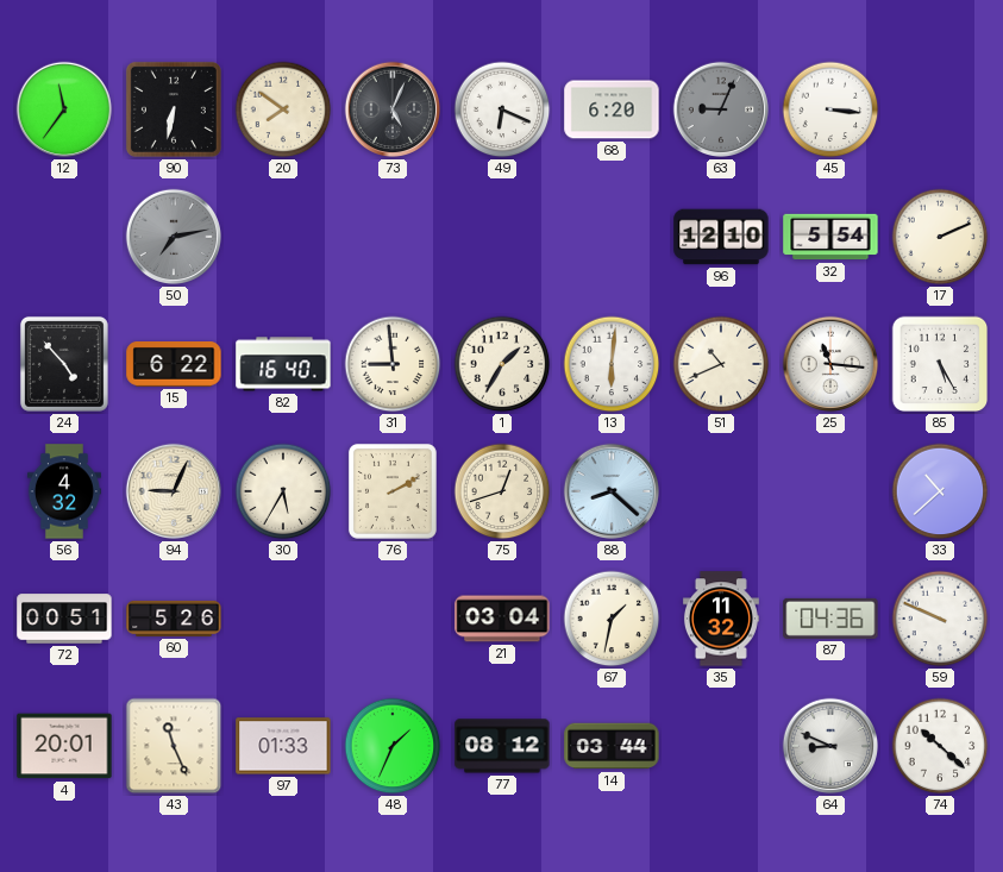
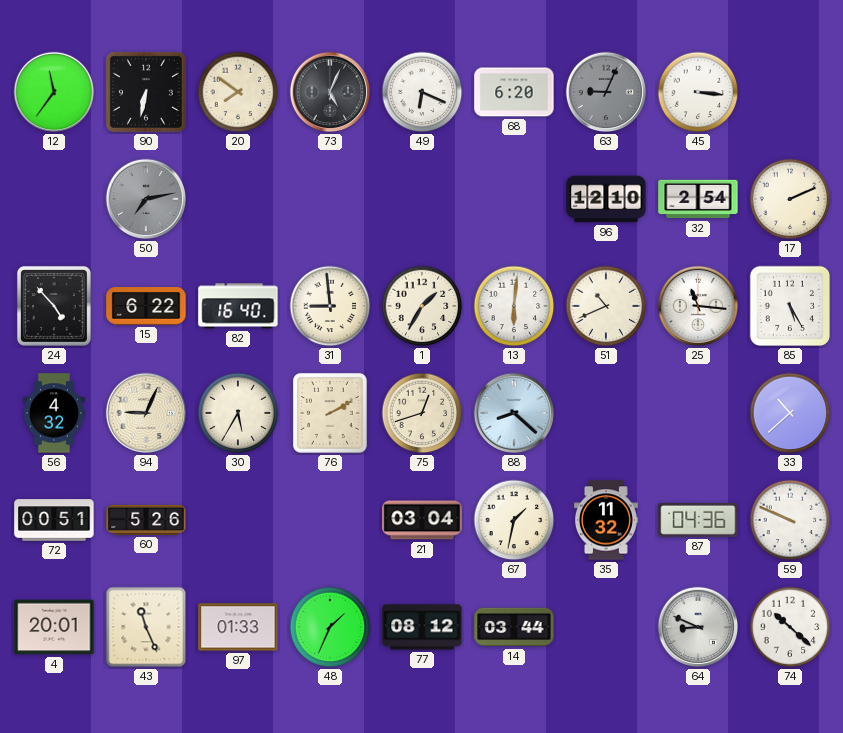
32: 5:54 -> 2:54
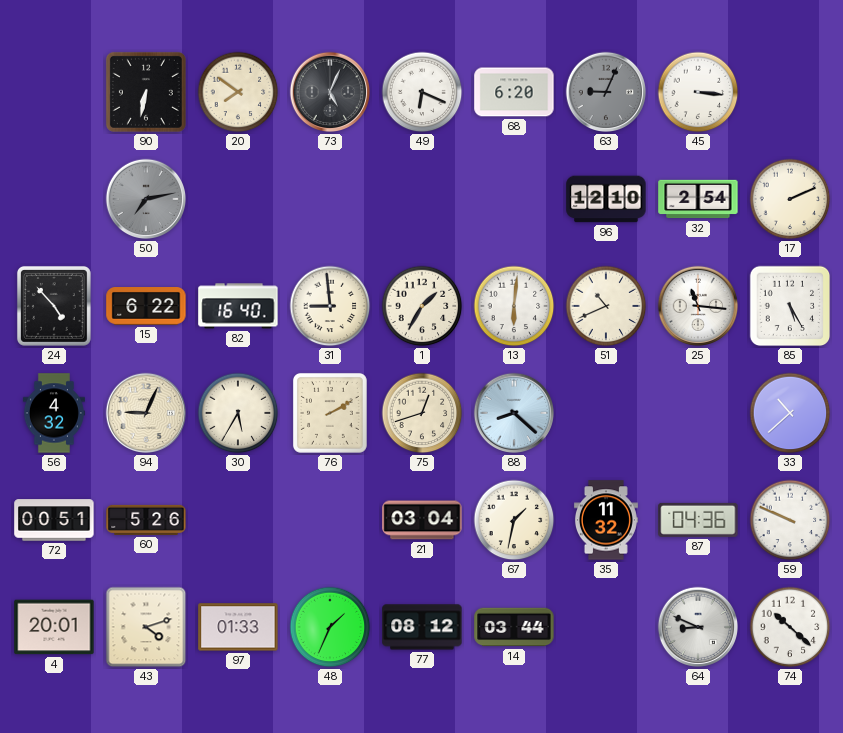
12: 11:36 -> none
43: 11:26 -> 4:12
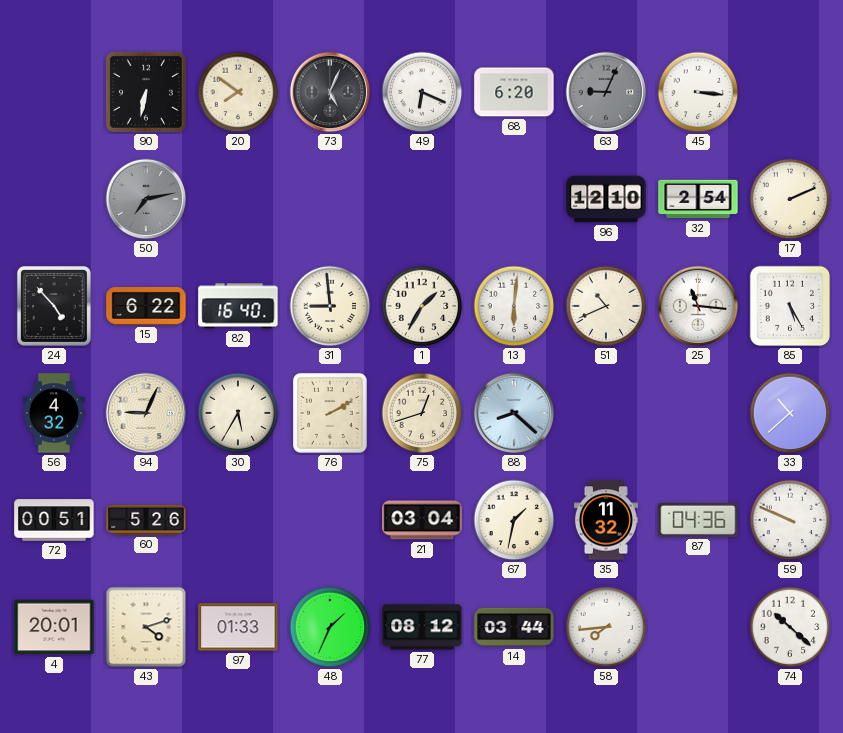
58: none -> 7:44
64: 8:49 -> none
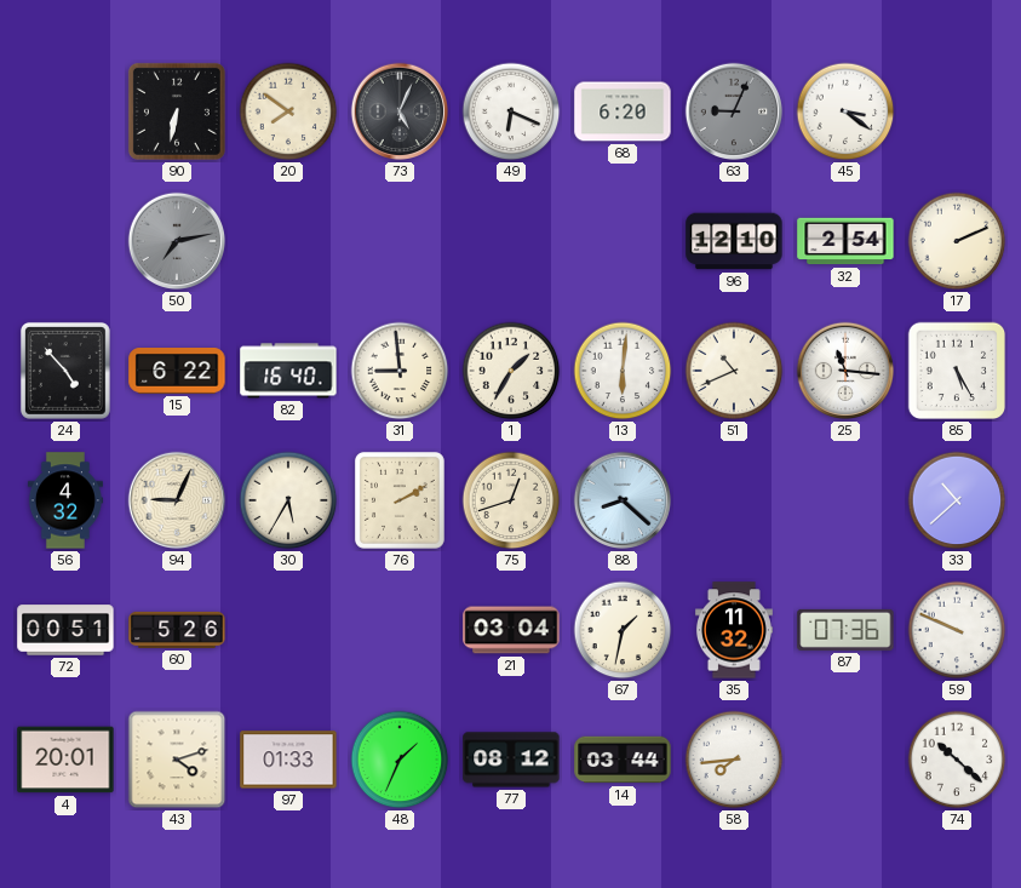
45: 3:16 -> 3:21
87: 04:36 -> 07:36
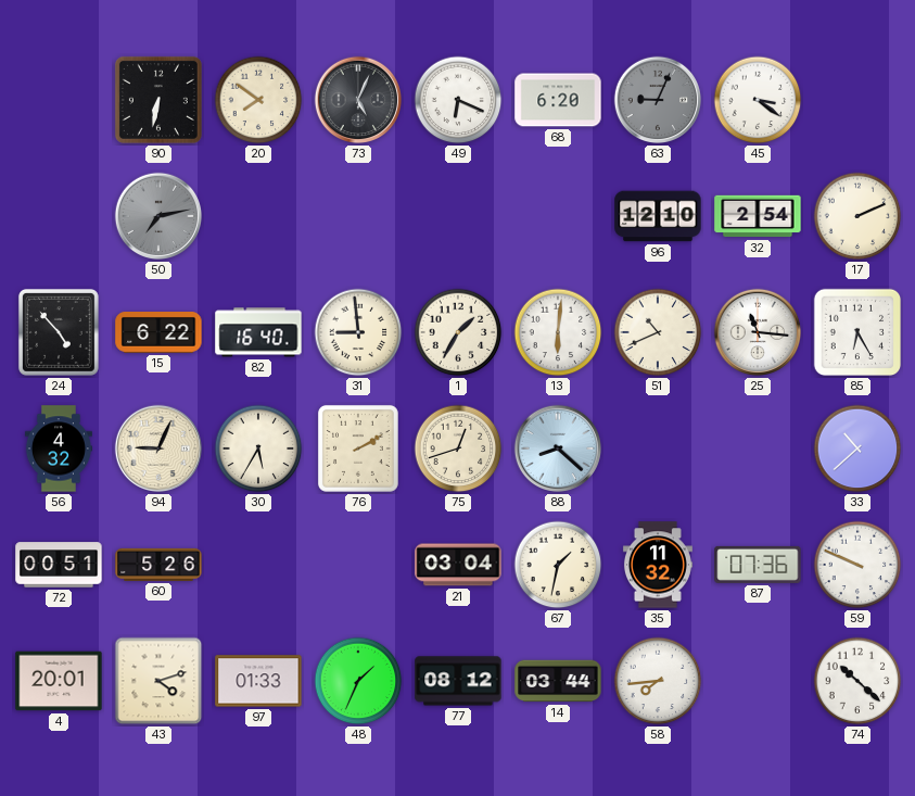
85: 5:25 -> 6:25
